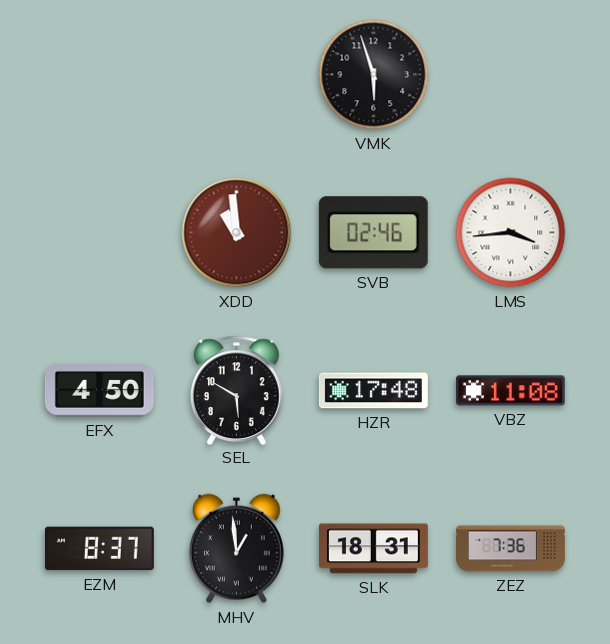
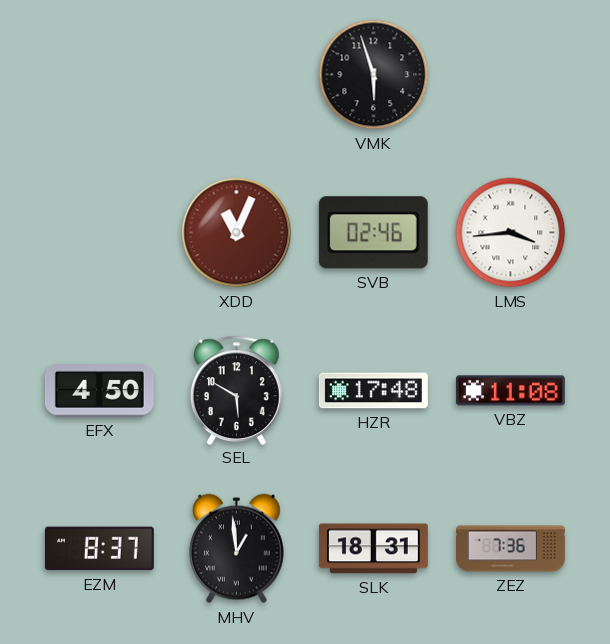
XDD: 10:59 -> 11:04
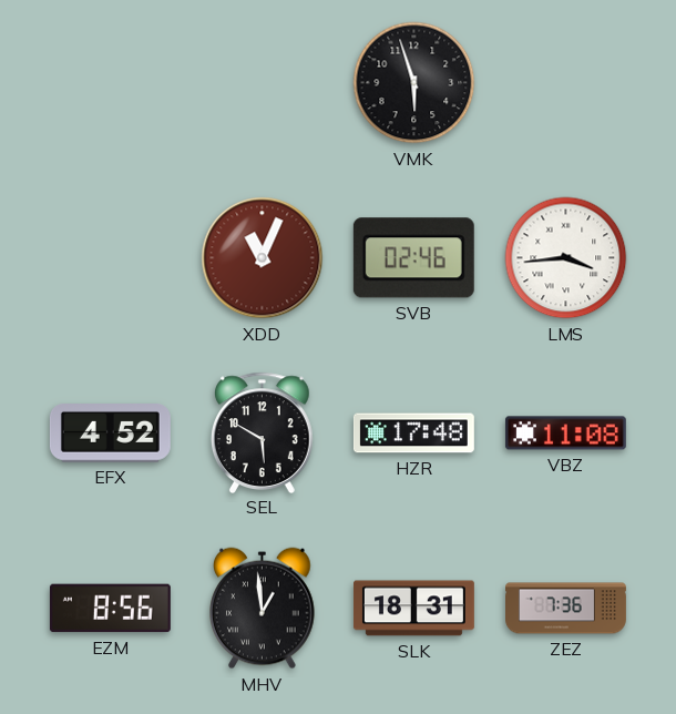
EFX: 4:50 -> 4:52
EZM: 8:37 -> 8:56
